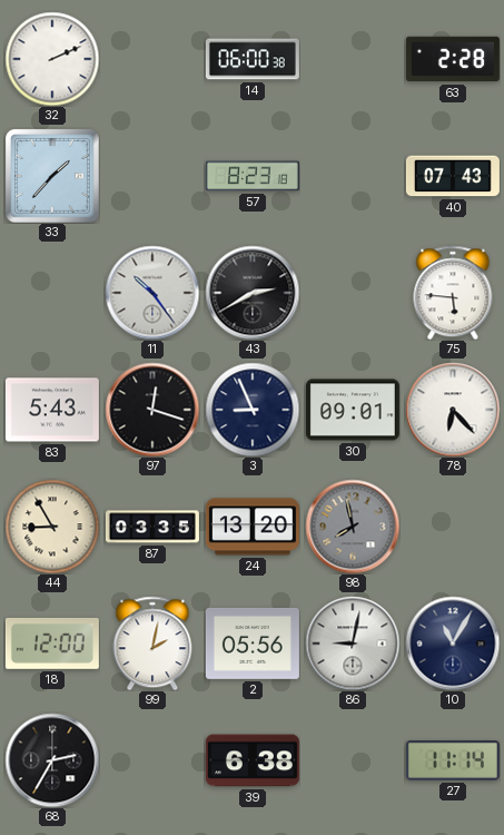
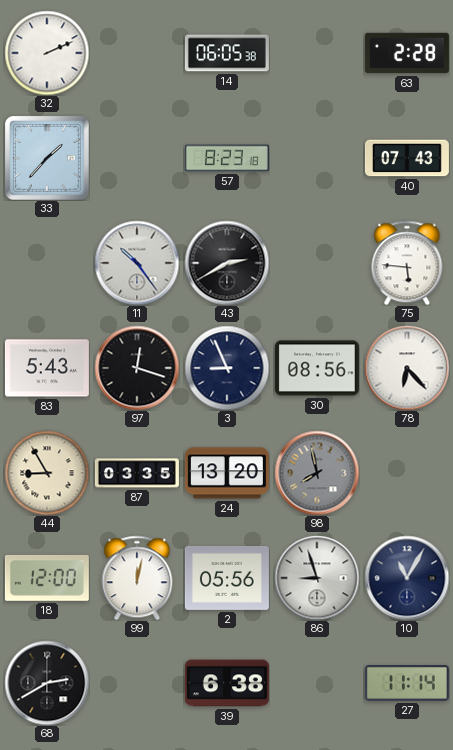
14: 06:00 -> 06:05
30: 09:01 -> 08:56
99: 2:02 -> 12:02
86: 9:02 -> 8:57
68: 2:35 -> 2:40
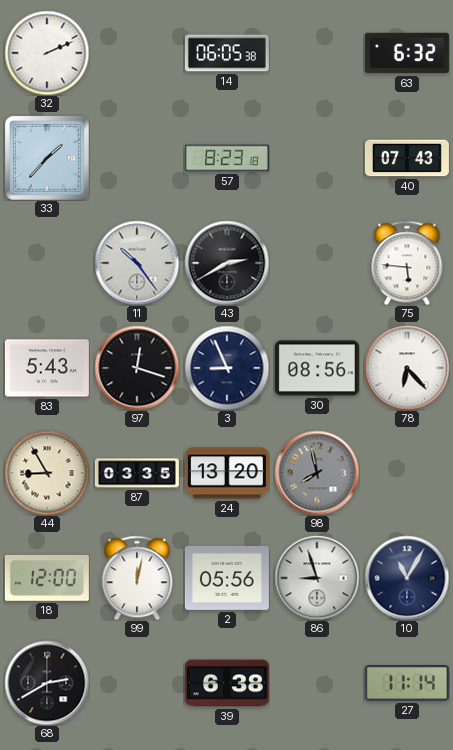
63: 2:28 -> 6:32
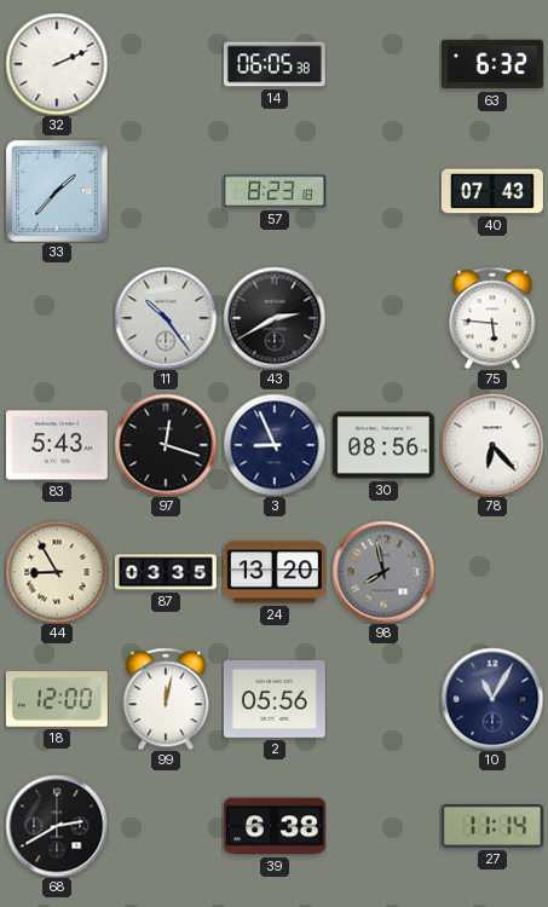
86: 8:57 -> none
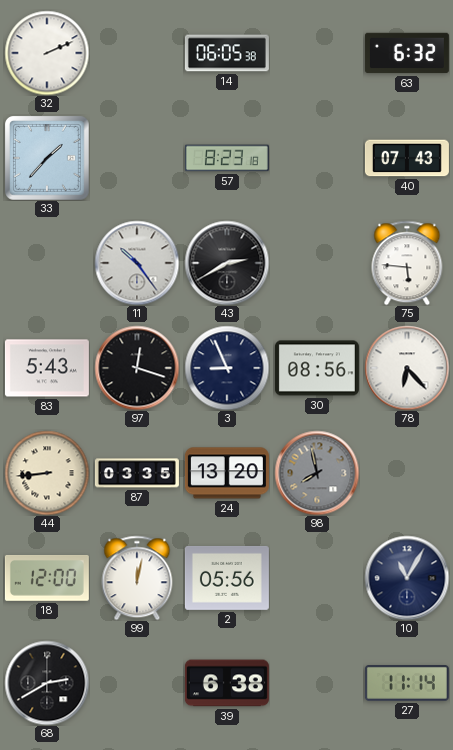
44: 8:55 -> 8:44
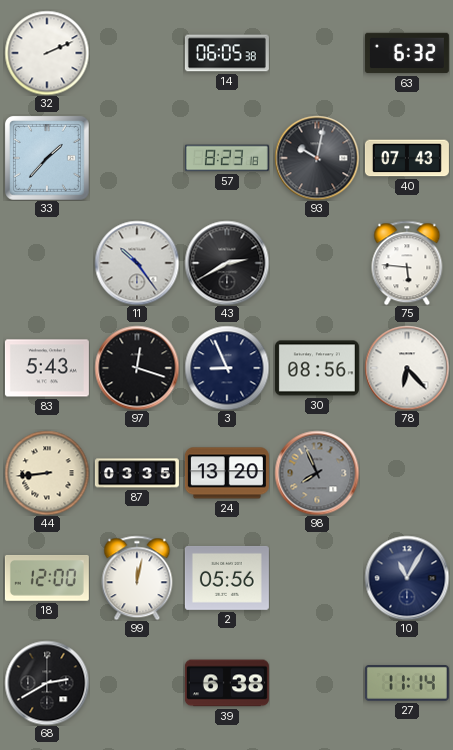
93: none -> 10:02
98: 7:58 -> 7:56
